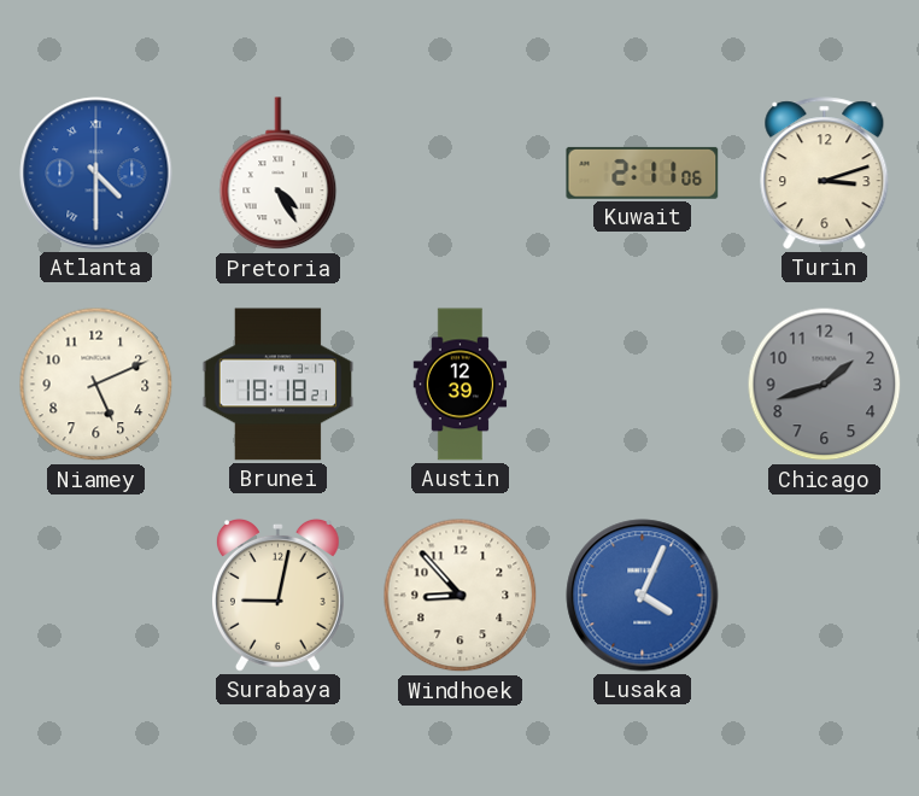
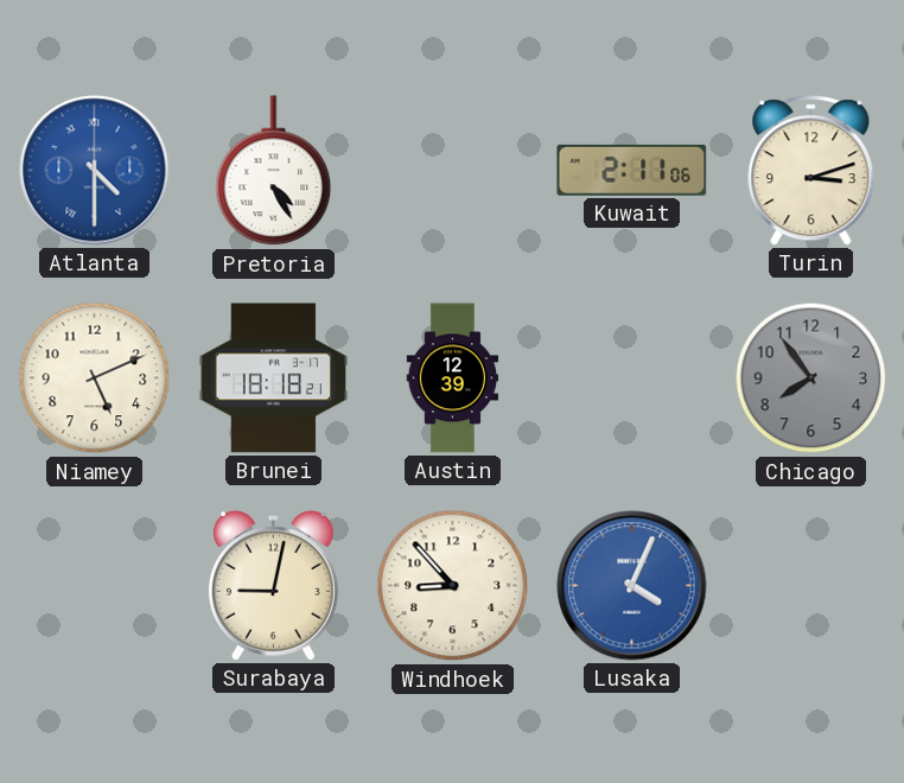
Chicago: 1:42 -> 7:54
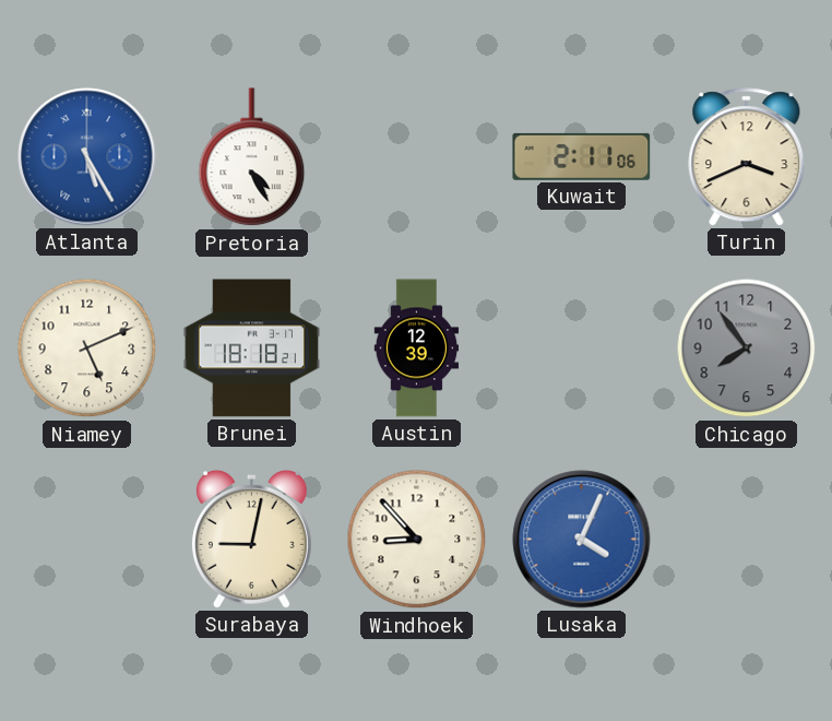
Atlanta: 4:30 -> 5:25
Turin: 3:12 -> 3:41
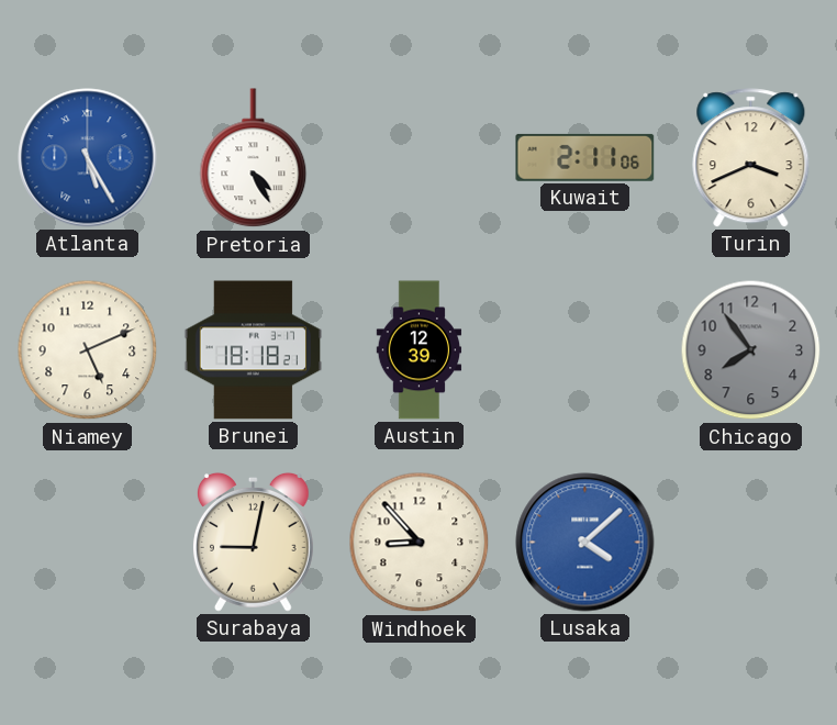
Lusaka: 4:04 -> 4:08
